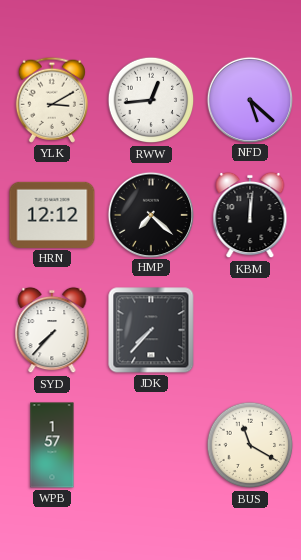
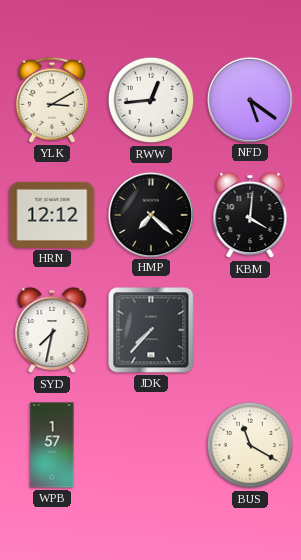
NFD: 5:22 -> 5:21
KBM: 12:01 -> 4:01
SYD: 7:37 -> 7:32
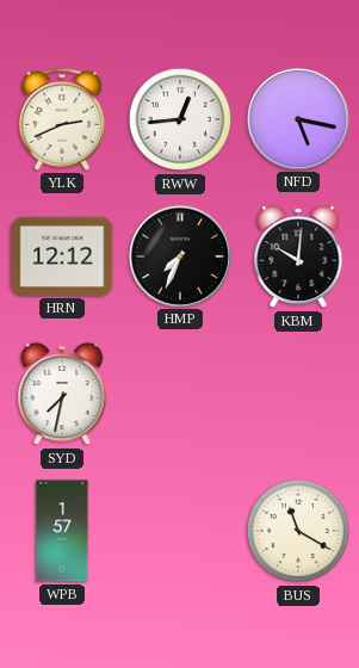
YLK: 3:10 -> 2:41
NFD: 5:21 -> 5:17
HMP: 7:22 -> 7:34
KBM: 4:01 -> 10:01
JDK: 7:37 -> none
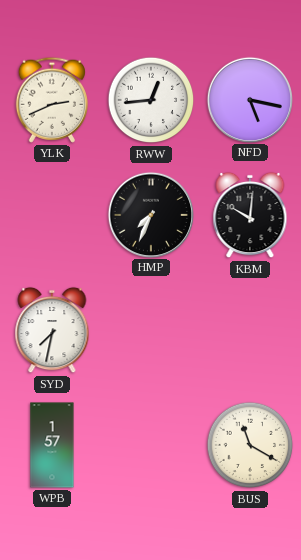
HRN: 12:12 -> none
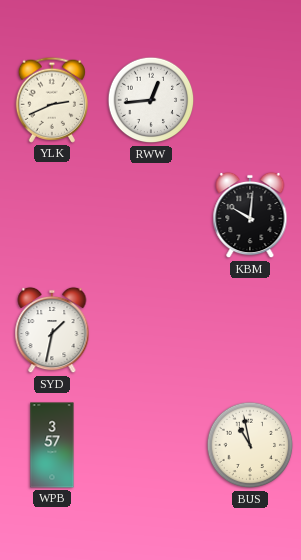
NFD: 5:17 -> none
HMP: 7:34 -> none
SYD: 7:32 -> 1:32
WPB: 1:57 -> 3:57
BUS: 11:20 -> 10:58
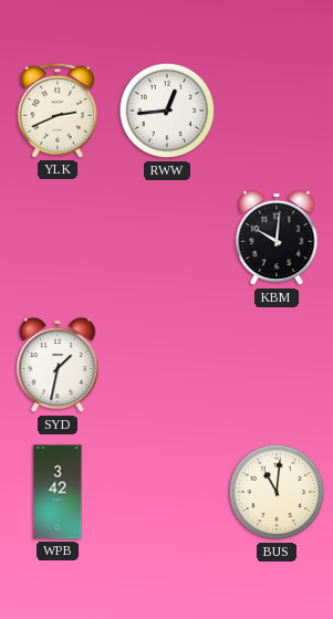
WPB: 3:57 -> 3:42
BUS: 10:58 -> 11:01
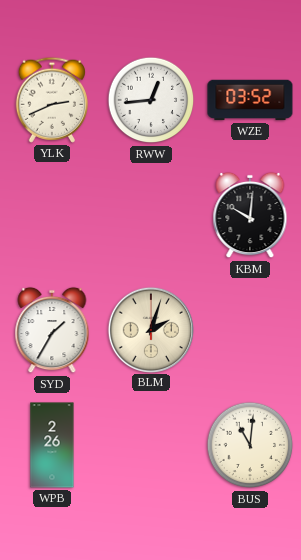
WZE: none -> 03:52
SYD: 1:32 -> 1:35
BLM: none -> 2:03
WPB: 3:42 -> 2:26
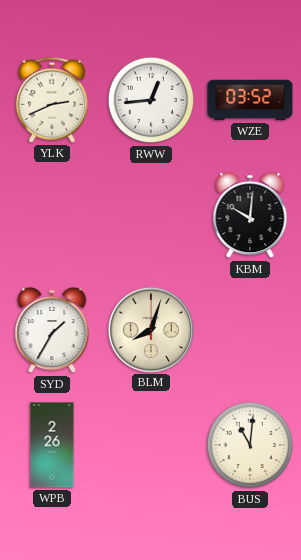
BLM: 2:03 -> 8:03
